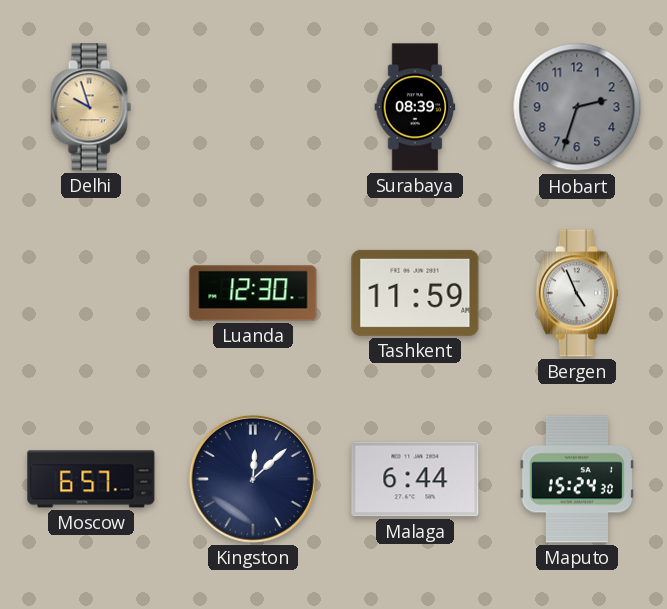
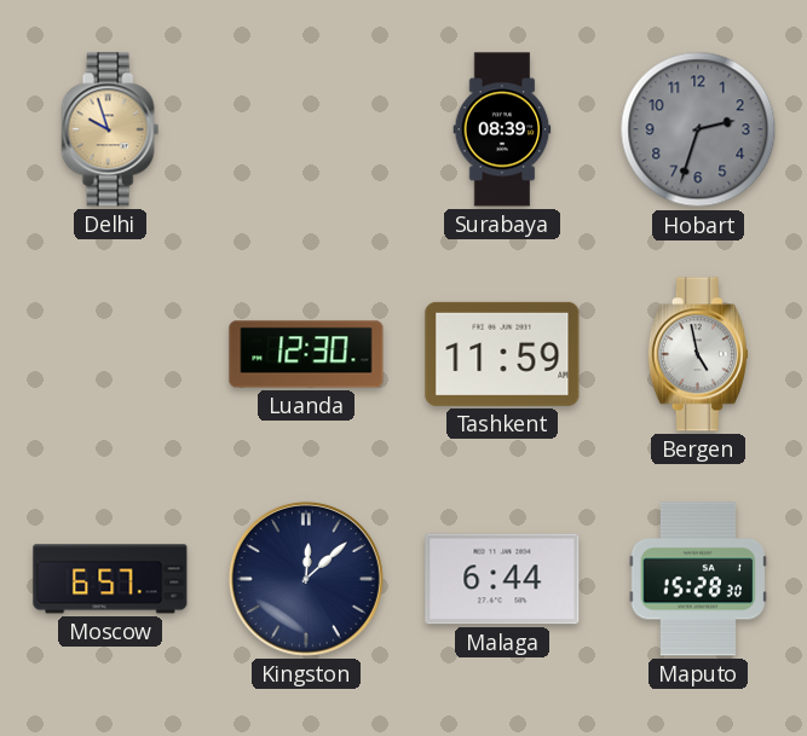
Bergen: 4:56 -> 4:58
Maputo: 15:24 -> 15:28
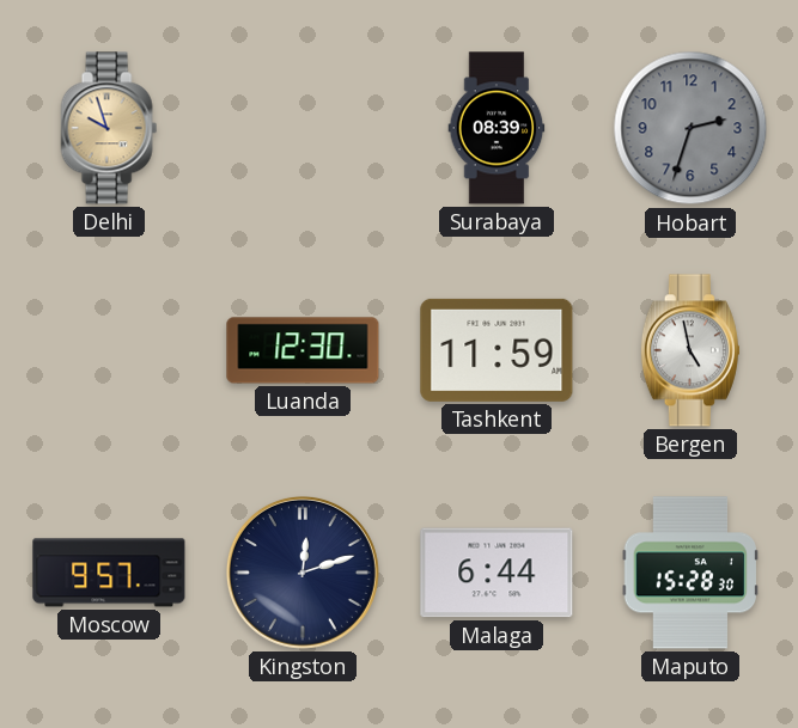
Moscow: 6:57 -> 9:57
Kingston: 12:08 -> 12:12
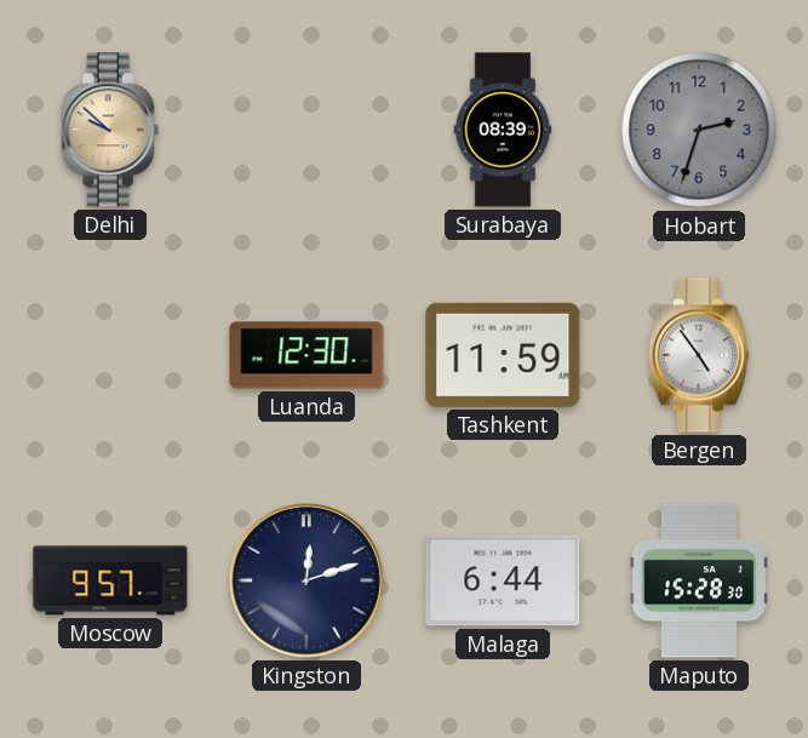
Delhi: 9:57 -> 9:52
Bergen: 4:58 -> 4:54
